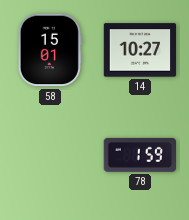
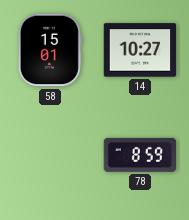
78: 1:59 -> 8:59
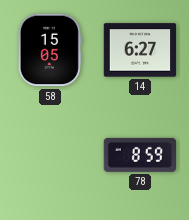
58: 15:01 -> 15:05
14: 10:27 -> 6:27
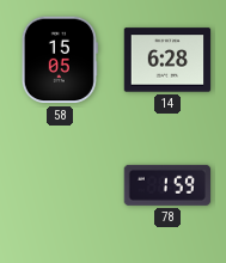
14: 6:27 -> 6:28
78: 8:59 -> 1:59
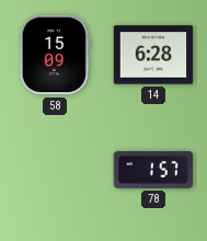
58: 15:05 -> 15:09
78: 1:59 -> 1:57
